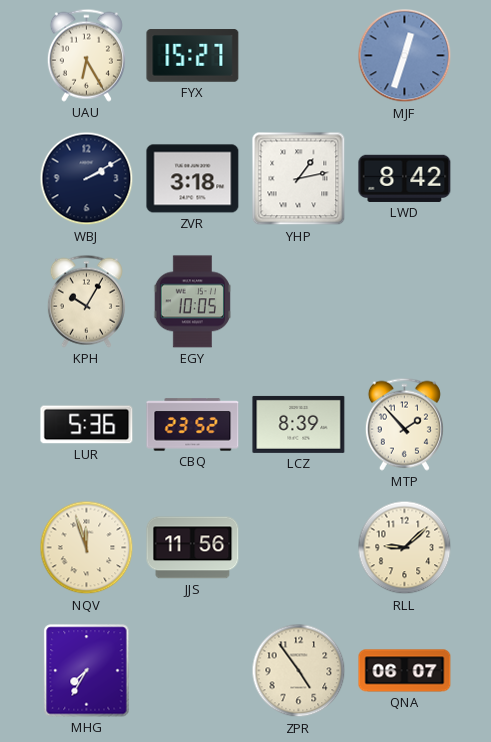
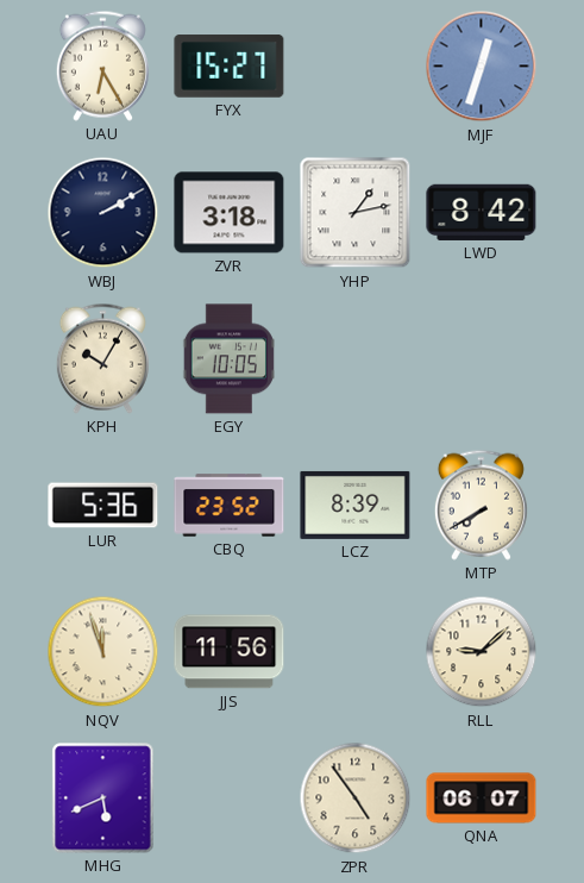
MTP: 1:53 -> 7:40
MHG: 7:35 -> 5:41
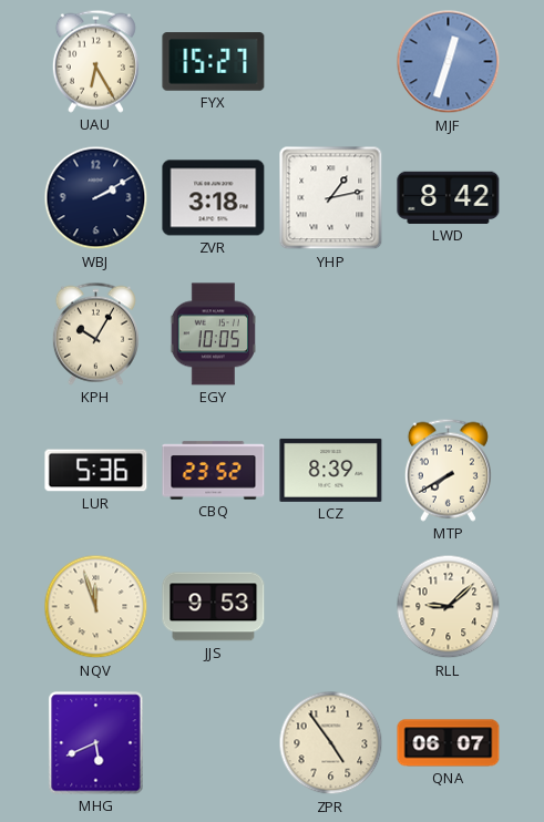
JJS: 11:56 -> 9:53
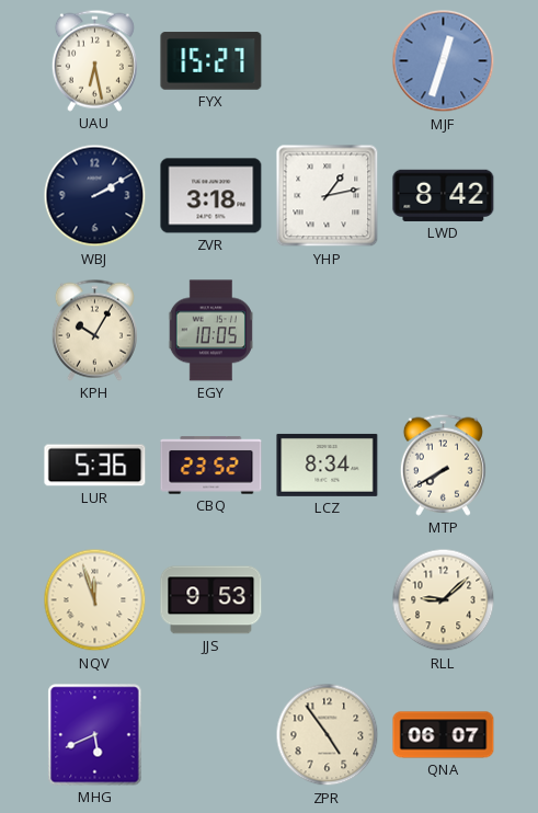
UAU: 6:25 -> 6:28
LCZ: 8:39 -> 8:34
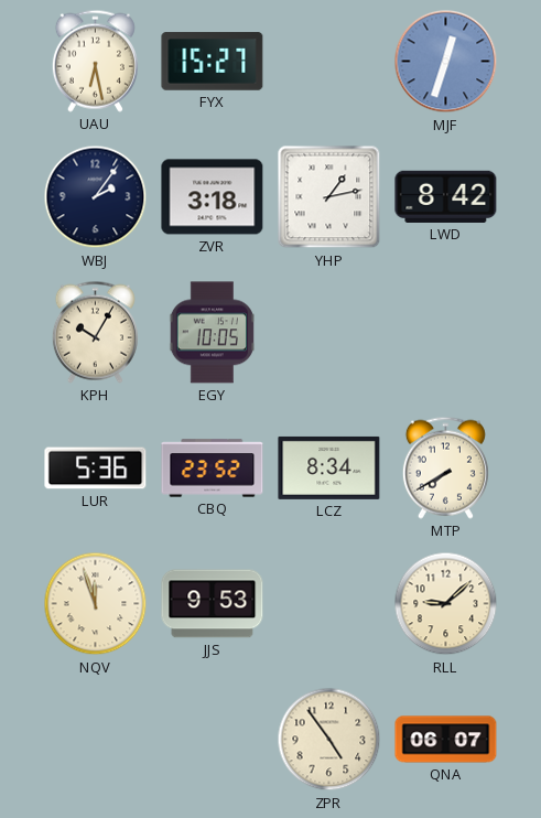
WBJ: 2:10 -> 2:06
MHG: 5:41 -> none
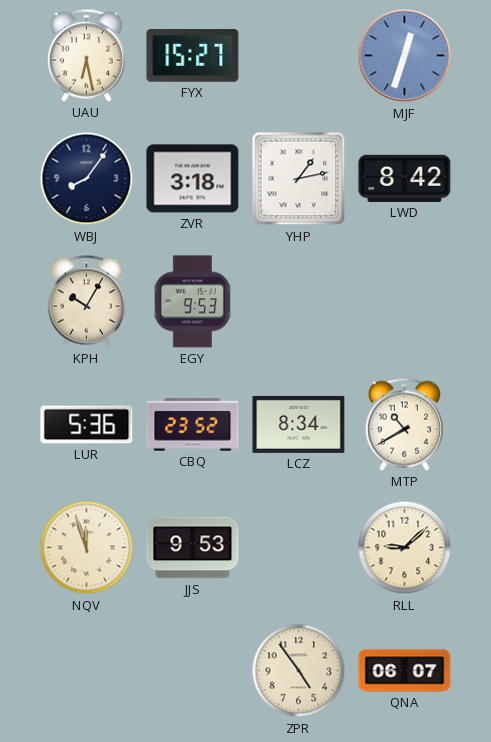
WBJ: 2:06 -> 8:06
EGY: 10:05 -> 9:53
MTP: 7:40 -> 10:40
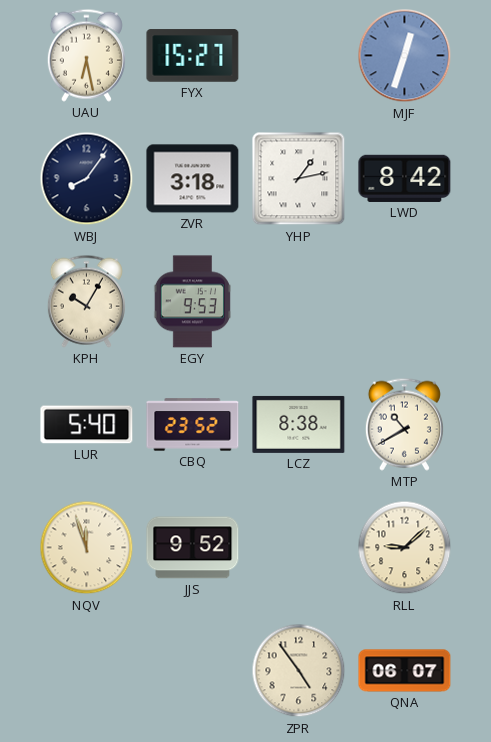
LUR: 5:36 -> 5:40
LCZ: 8:34 -> 8:38
JJS: 9:53 -> 9:52
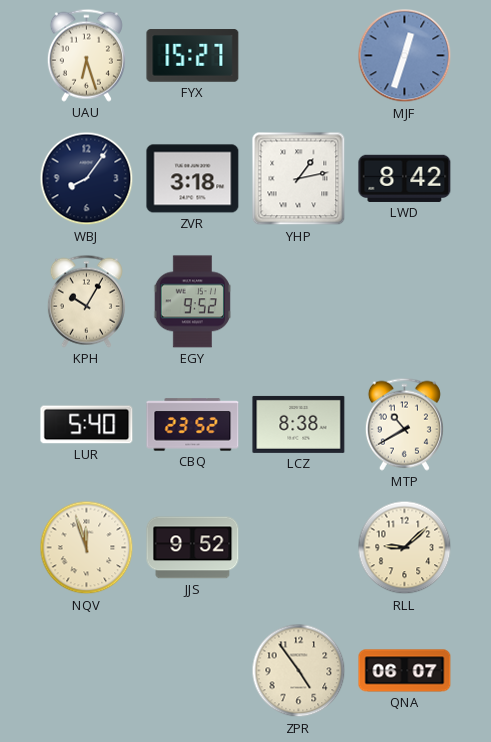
UAU: 6:28 -> 6:27
EGY: 9:53 -> 9:52
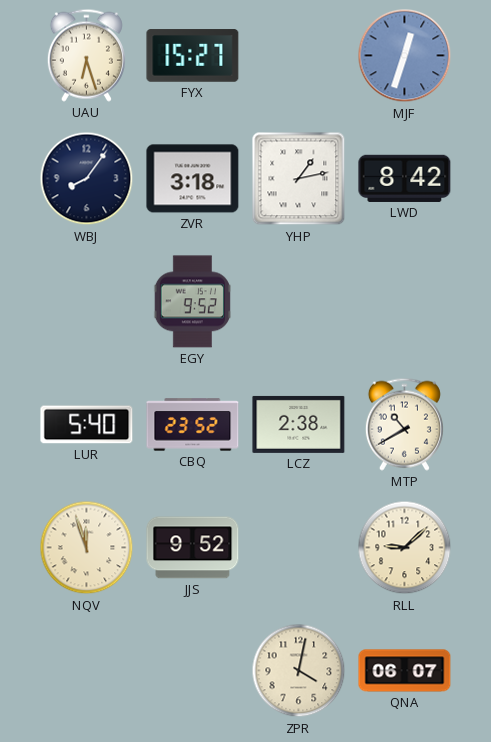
KPH: 10:05 -> none
LCZ: 8:38 -> 2:38
ZPR: 4:54 -> 4:02
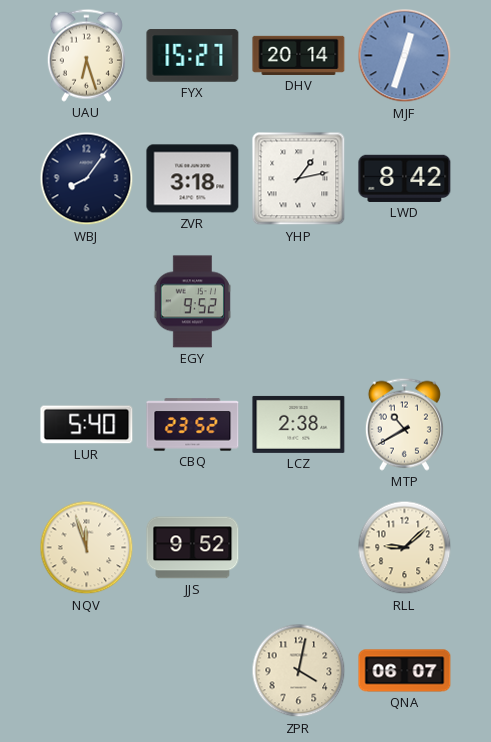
DHV: none -> 20:14
